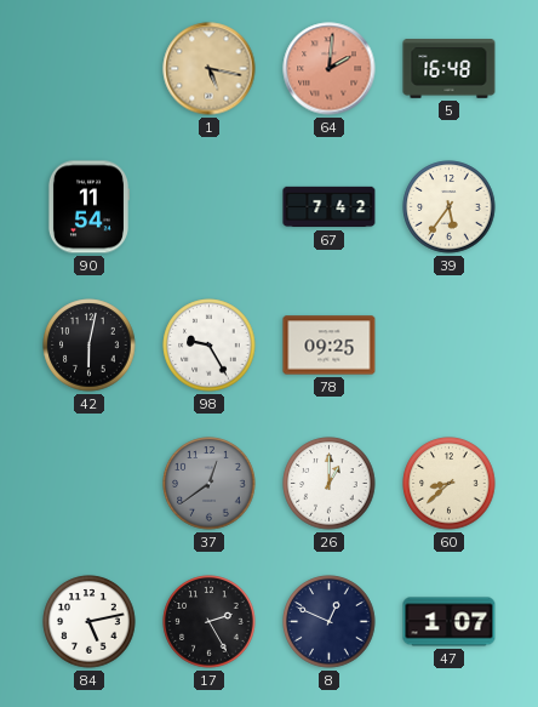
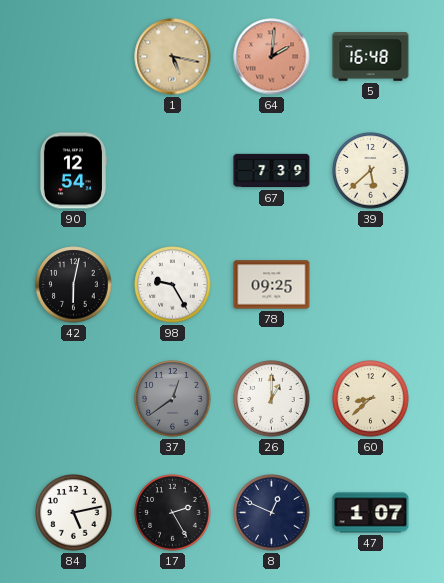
90: 11:54 -> 12:54
67: 7:42 -> 7:39
39: 5:36 -> 5:38
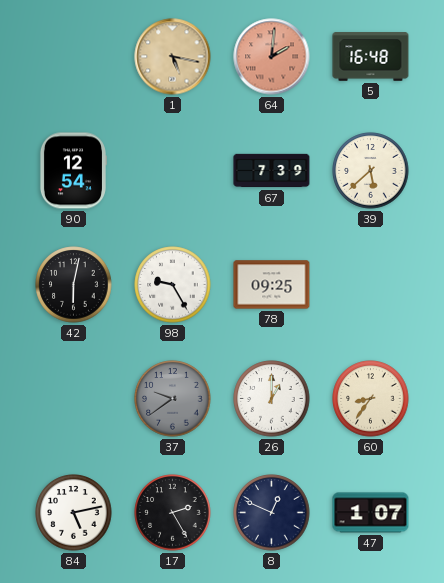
37: 12:39 -> 9:39
60: 8:38 -> 8:36
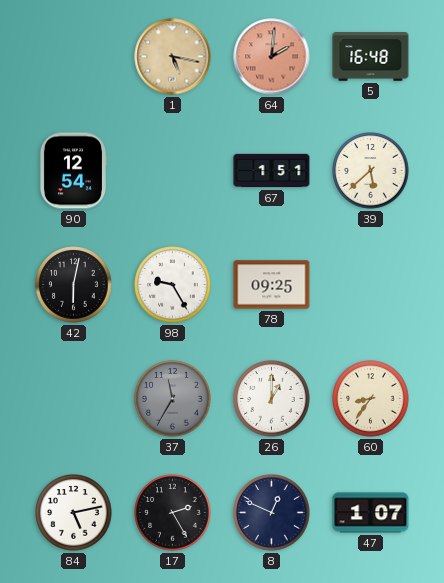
67: 7:39 -> 1:51
37: 9:39 -> 11:35
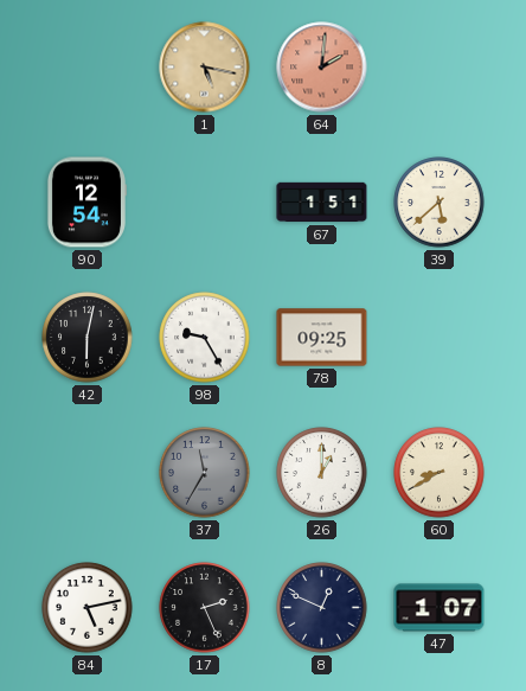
5: 16:48 -> none
60: 8:36 -> 8:40
17: 2:25 -> 2:26
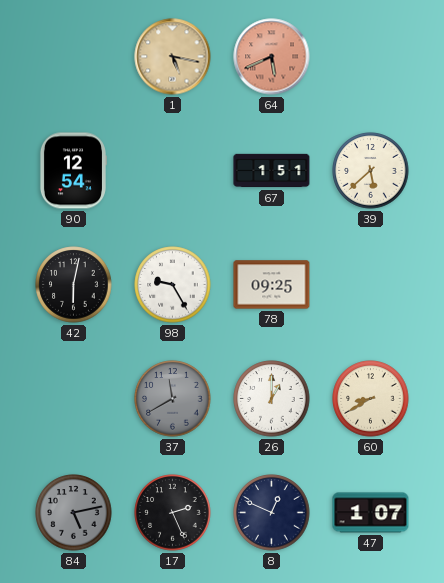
64: 2:01 -> 5:41
37: 11:35 -> 11:40
84 dial: white -> grey
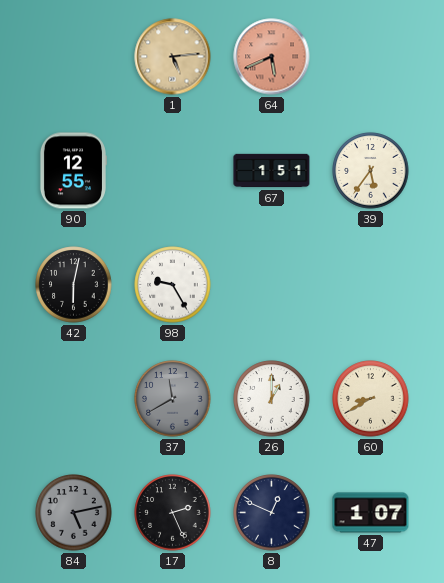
1: 5:17 -> 5:14
90: 12:54 -> 12:55
39: 5:38 -> 5:36
78: 09:25 -> none
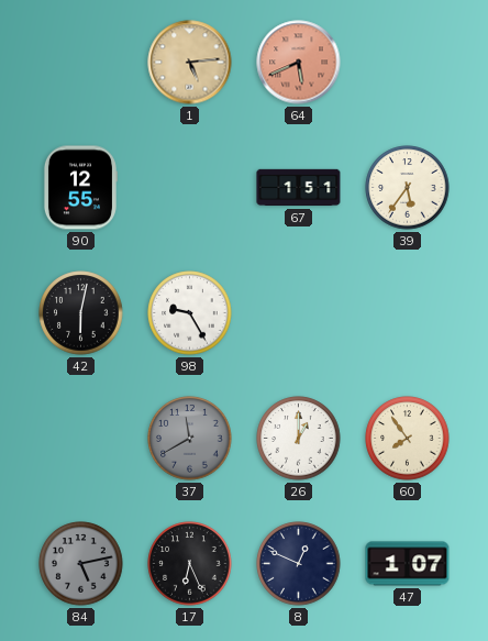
60: 8:40 -> 7:54
17: 2:26 -> 6:26
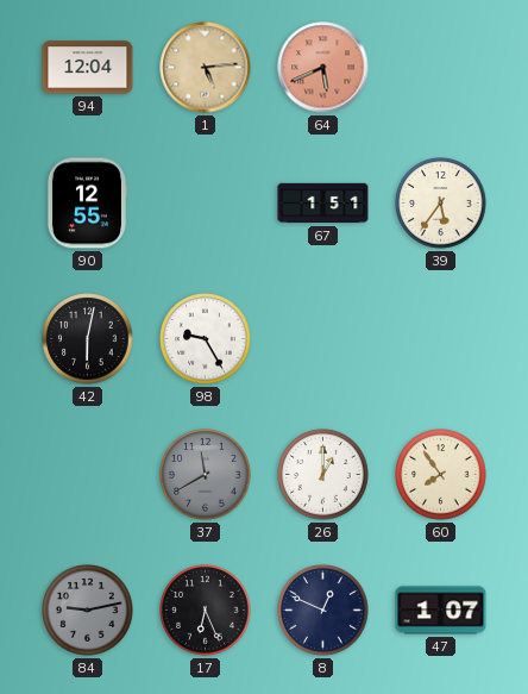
94: none -> 12:04
84: 5:13 -> 9:13
